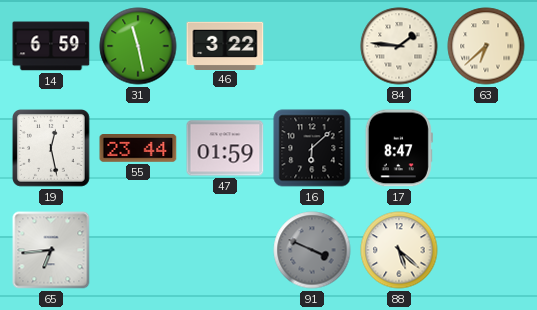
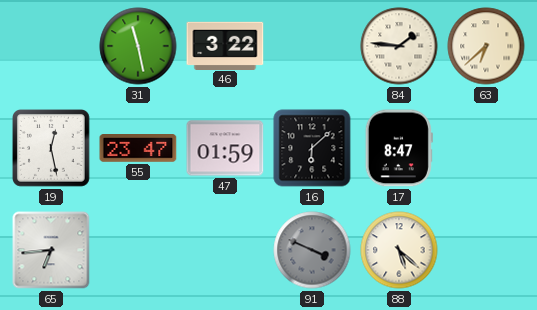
14: 6:59 -> none
55: 23:44 -> 23:47
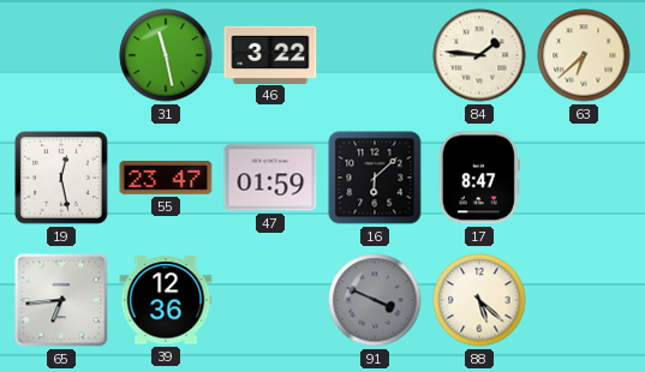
39: none -> 12:36
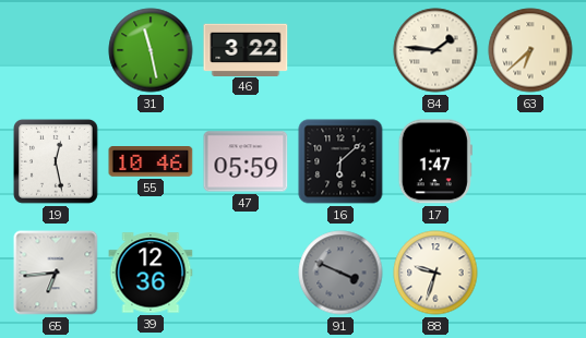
55: 23:47 -> 10:46
47: 01:59 -> 05:59
17: 8:47 -> 1:47
88: 5:22 -> 9:33
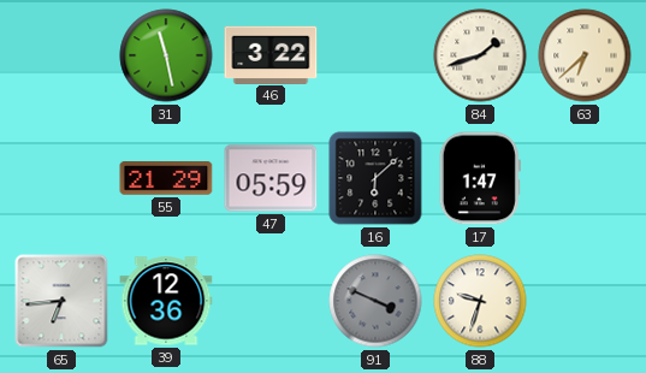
84: 1:46 -> 1:42
19: 12:28 -> none
55: 10:46 -> 21:29
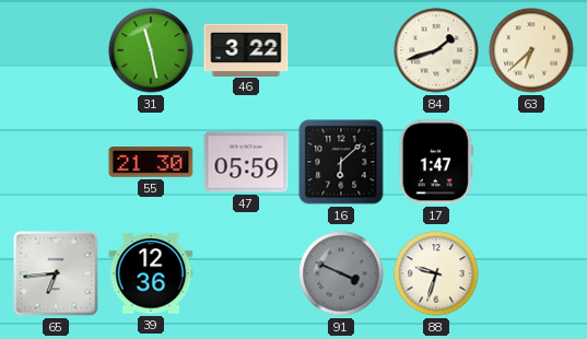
55: 21:29 -> 21:30
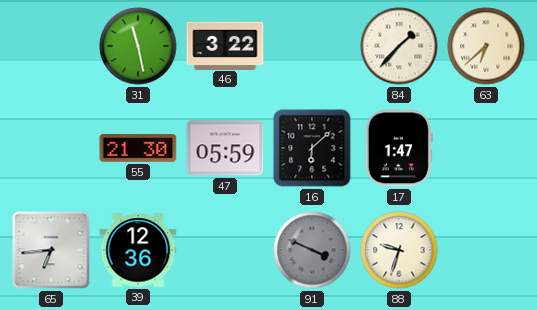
84: 1:42 -> 1:37
